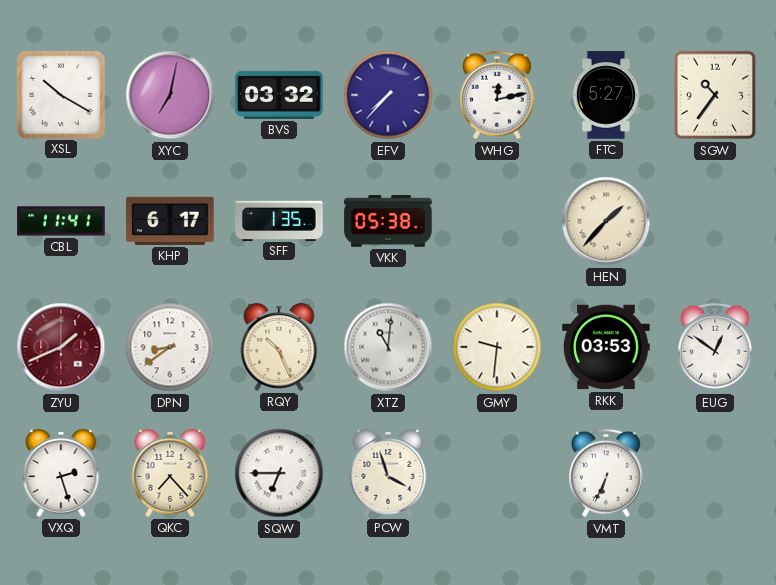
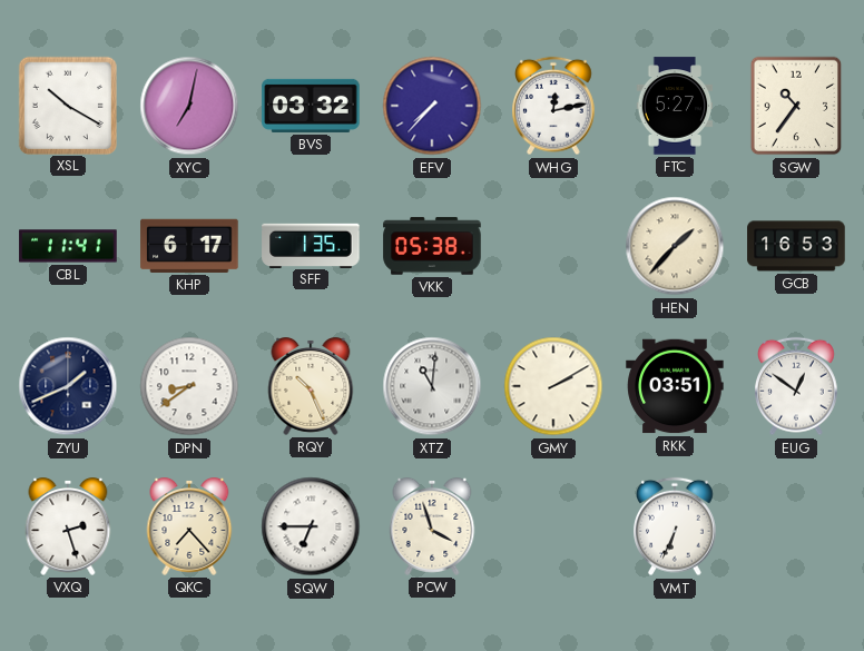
GCB: none -> 16:53
ZYU dial: burgundy -> navy
GMY: 9:31 -> 2:10
RKK: 03:53 -> 03:51
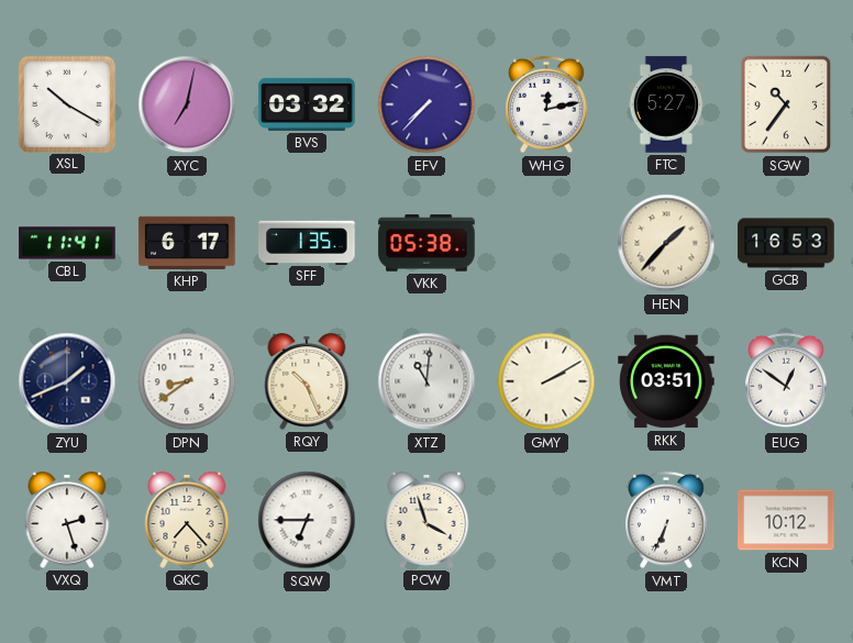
KCN: none -> 10:12
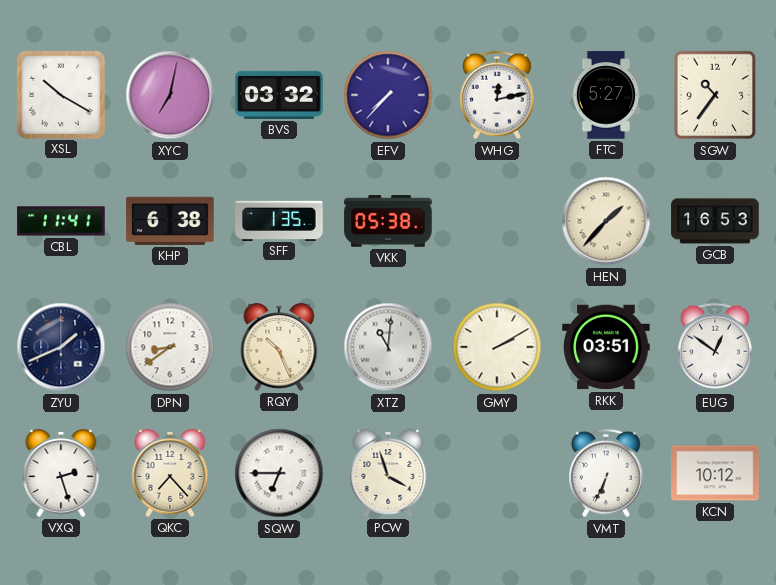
KHP: 6:17 -> 6:38
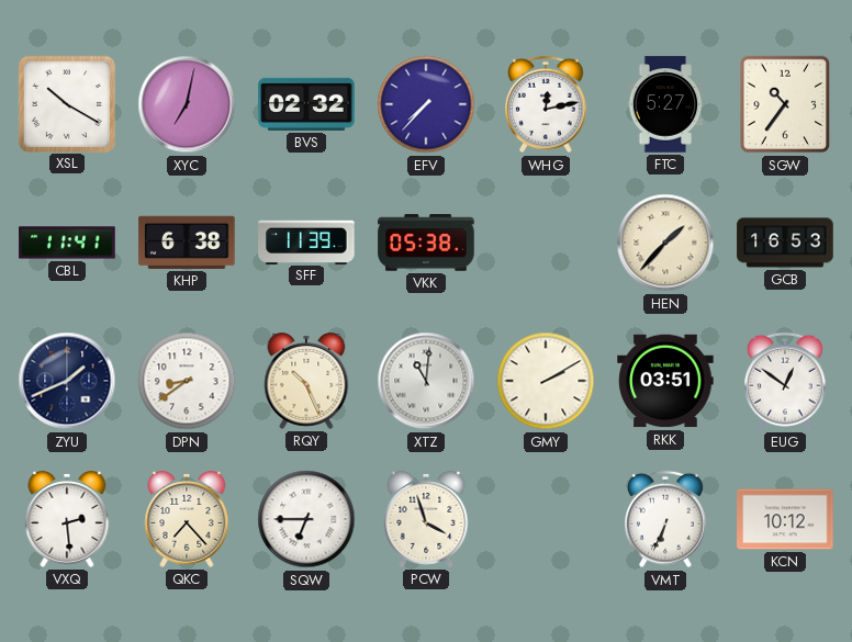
BVS: 03:32 -> 02:32
SFF: 1:35 -> 11:39
VXQ: 2:27 -> 2:29
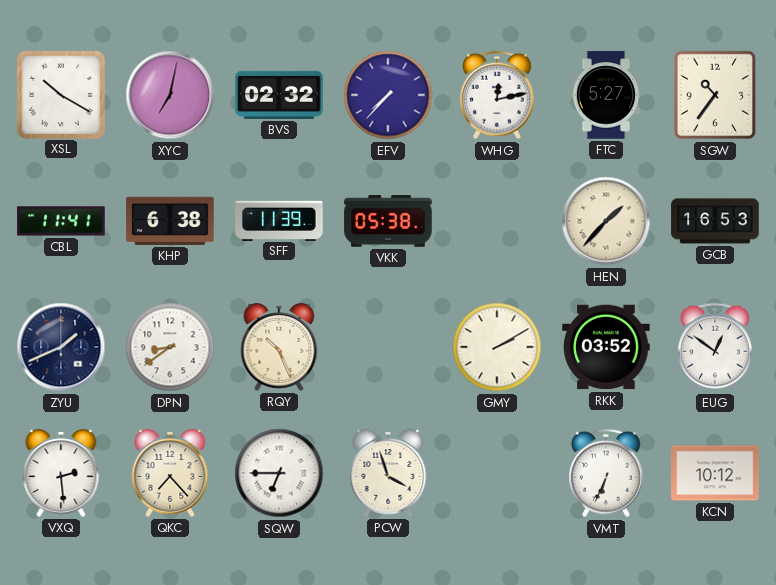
XTZ: 11:01 -> none
RKK: 03:51 -> 03:52
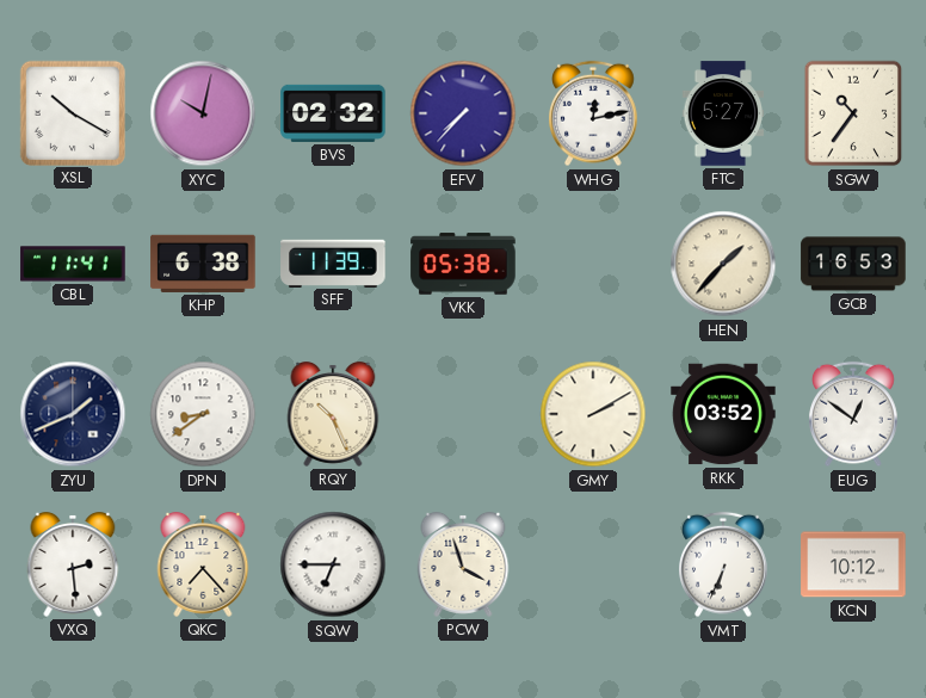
XYC: 7:02 -> 10:02
